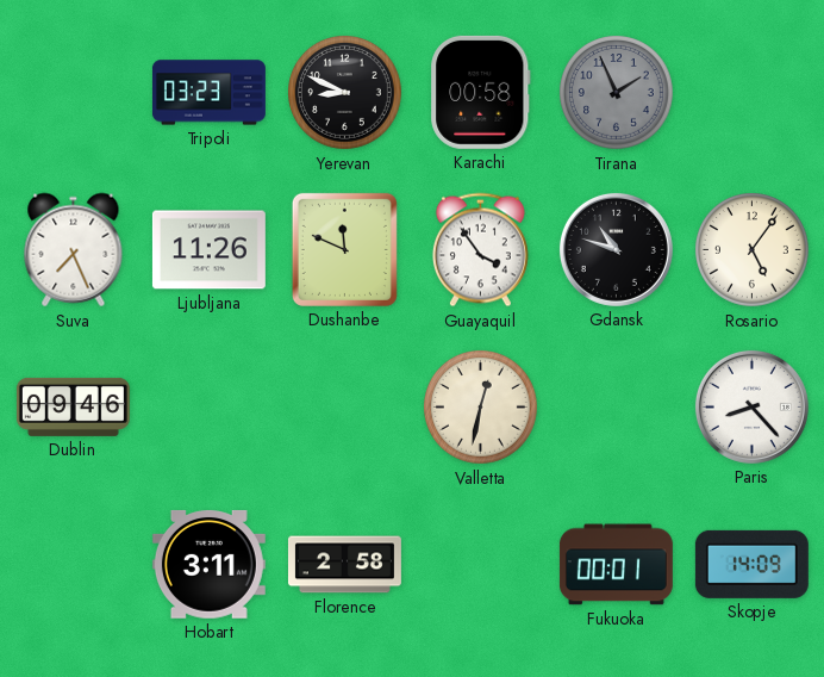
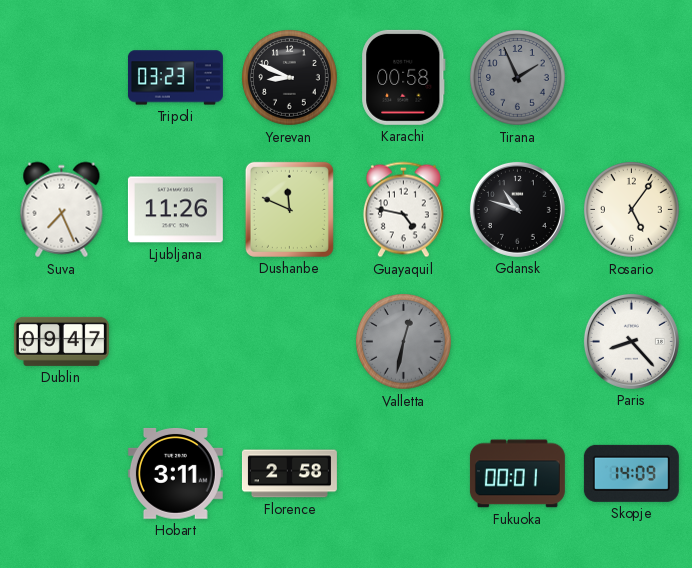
Guayaquil: 3:54 -> 4:47
Dublin: 09:46 -> 09:47
Valletta dial: cream -> grey
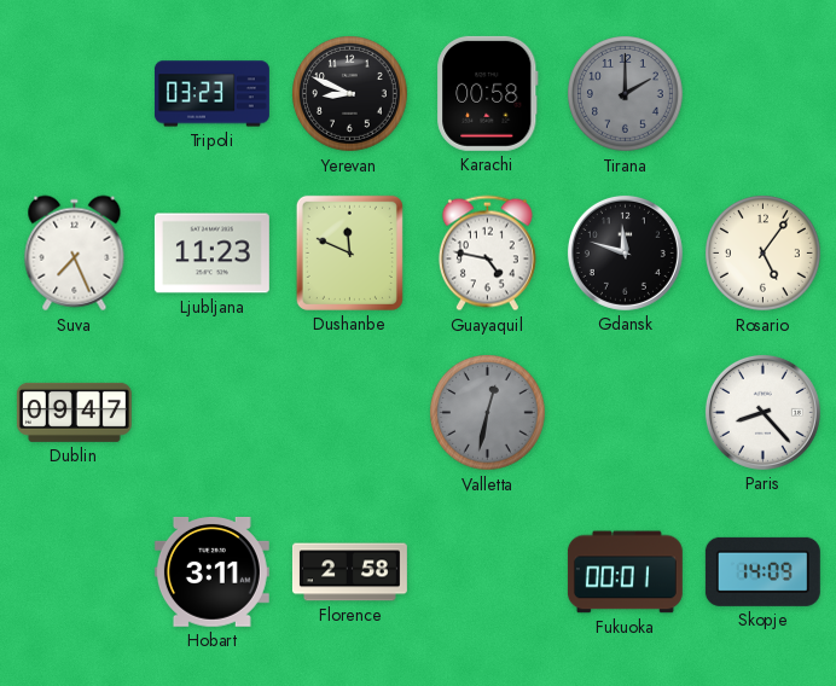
Tirana: 1:56 -> 2:00
Ljubljana: 11:26 -> 11:23
Gdansk: 10:48 -> 11:48
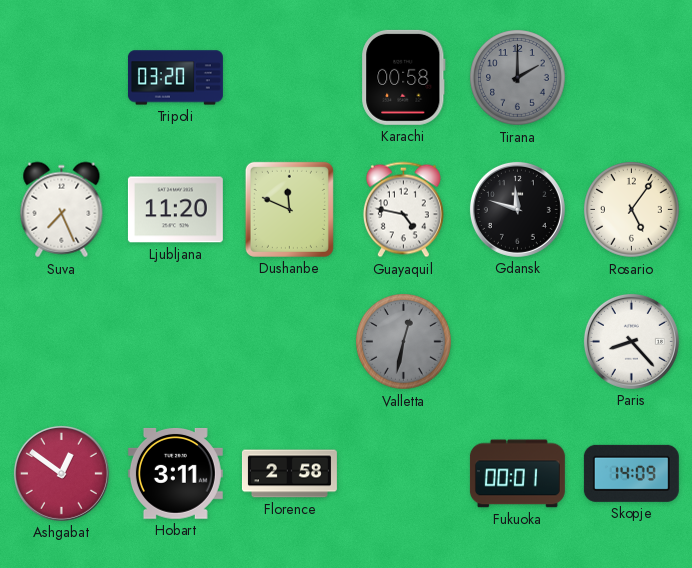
Tripoli: 03:23 -> 03:20
Yerevan: 8:49 -> none
Ljubljana: 11:23 -> 11:20
Dublin: 09:47 -> none
Ashgabat: none -> 12:51
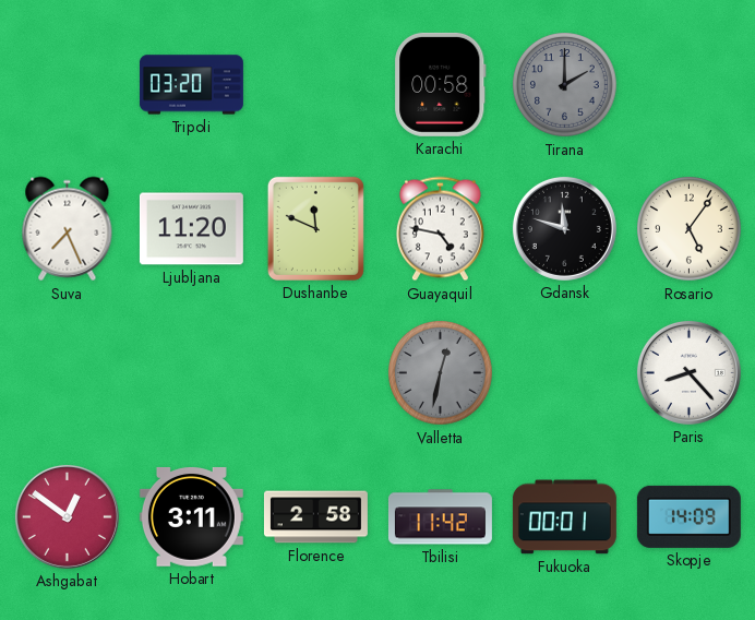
Tbilisi: none -> 11:42
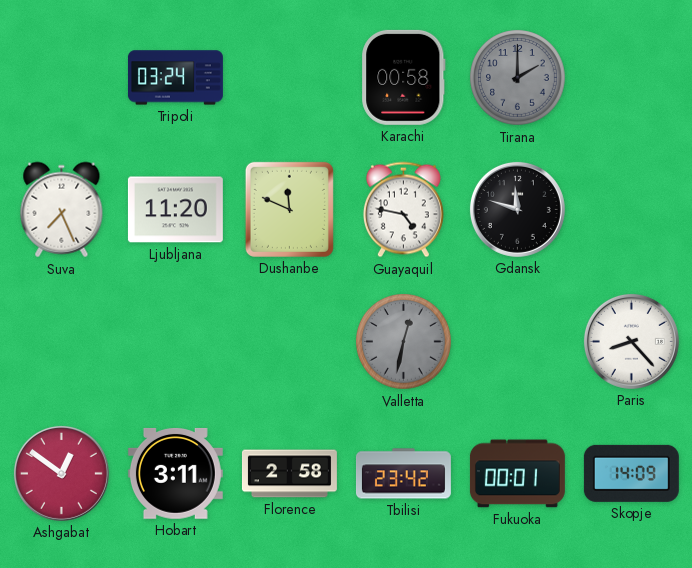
Tripoli: 03:20 -> 03:24
Rosario: 5:06 -> none
Tbilisi: 11:42 -> 23:42
